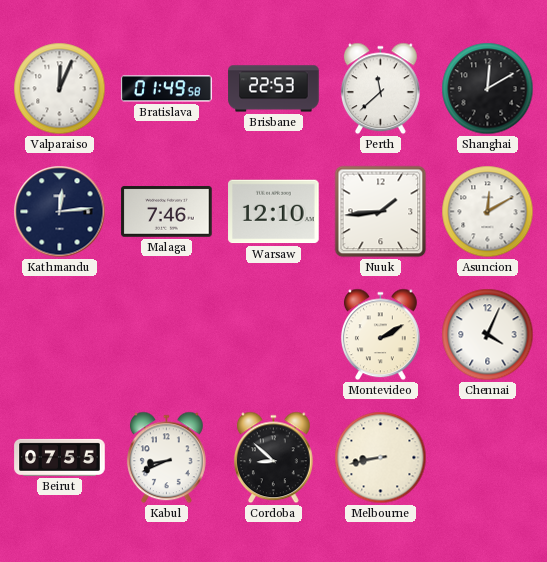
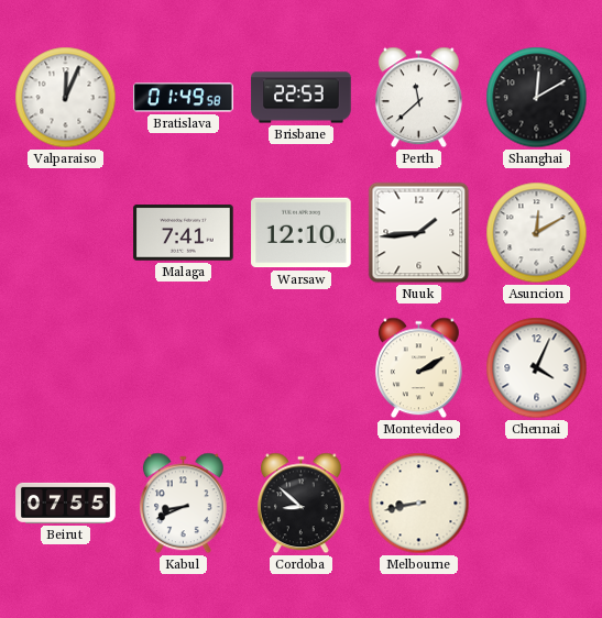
Kathmandu: 12:14 -> none
Malaga: 7:46 -> 7:41
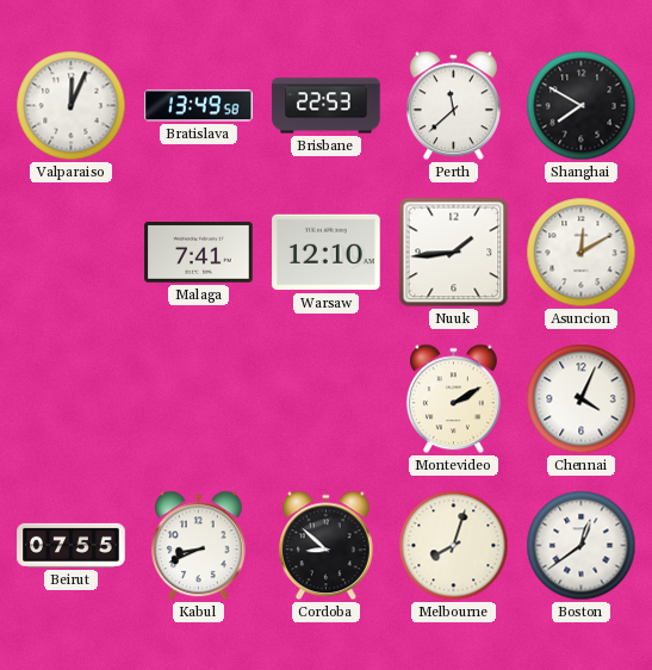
Bratislava: 01:49 -> 13:49
Shanghai: 12:10 -> 7:50
Melbourne: 8:43 -> 8:03
Boston: none -> 12:39
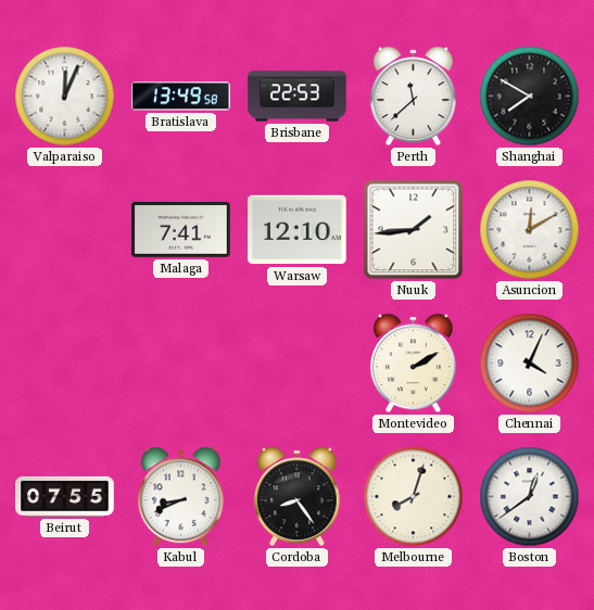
Cordoba: 8:52 -> 8:24
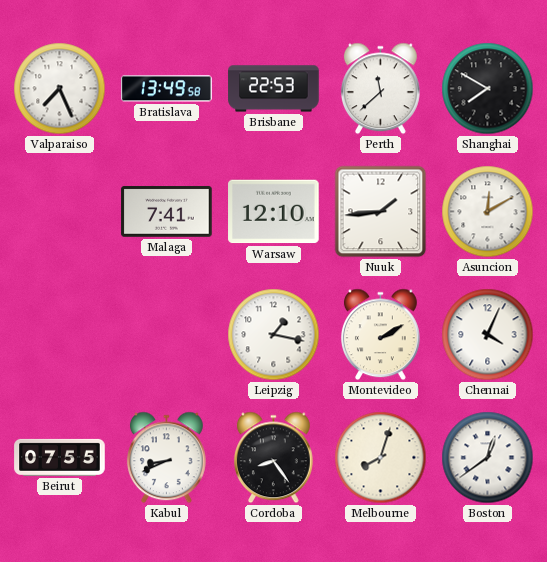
Valparaiso: 12:04 -> 7:26
Leipzig: none -> 1:17
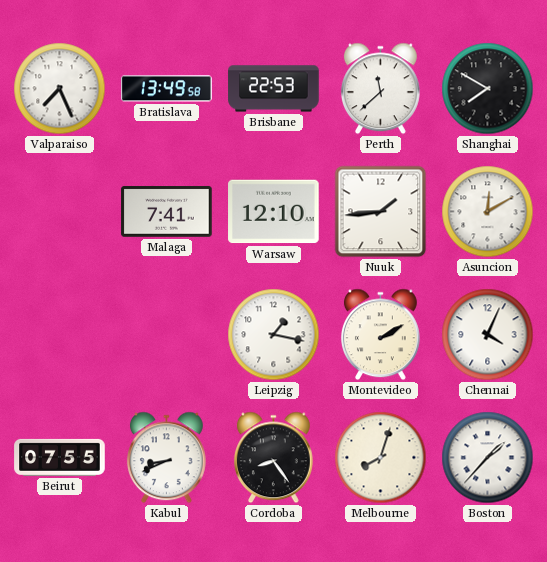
Boston: 12:39 -> 1:37
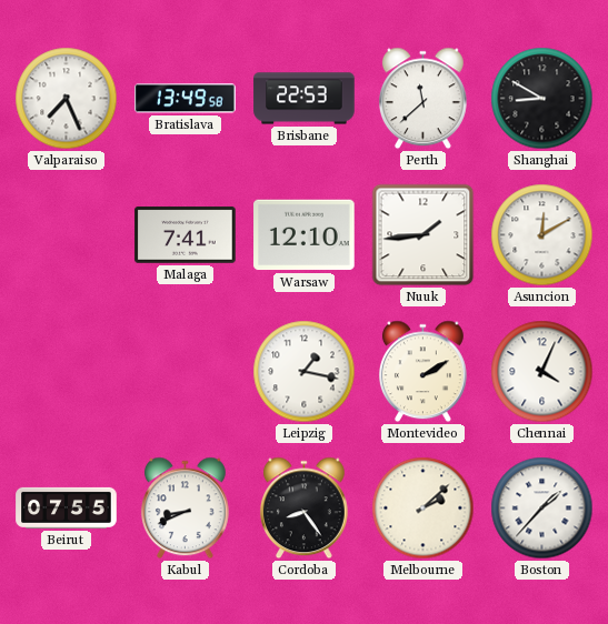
Shanghai: 7:50 -> 8:50
Melbourne: 8:03 -> 2:08
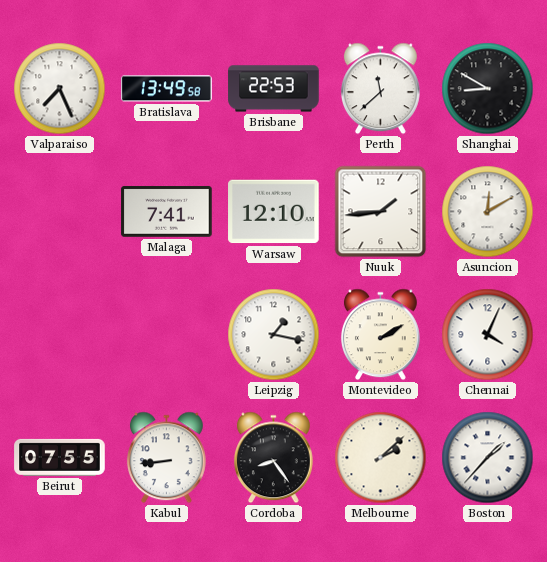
Kabul: 8:41 -> 8:44
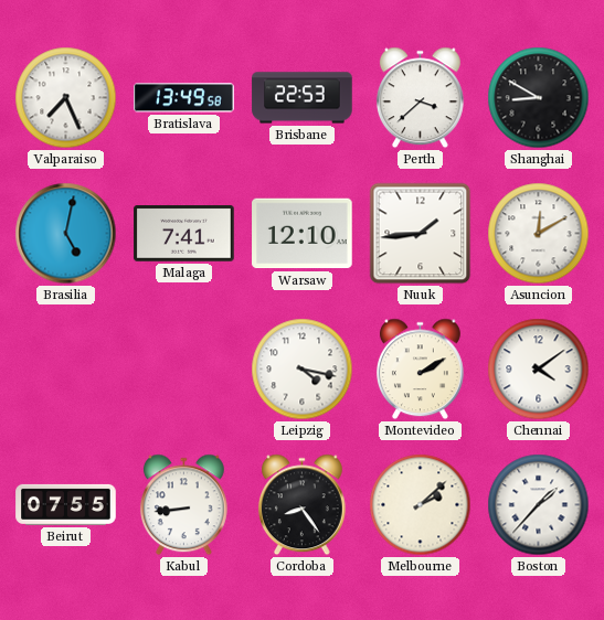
Perth: 11:38 -> 3:38
Brasilia: none -> 5:02
Leipzig: 1:17 -> 4:17
Chennai: 4:04 -> 4:09
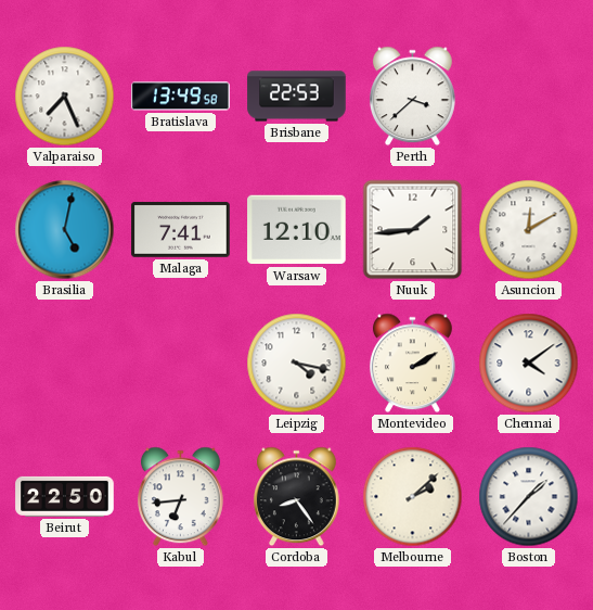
Shanghai: 8:50 -> none
Beirut: 07:55 -> 22:50
Kabul: 8:44 -> 6:44
